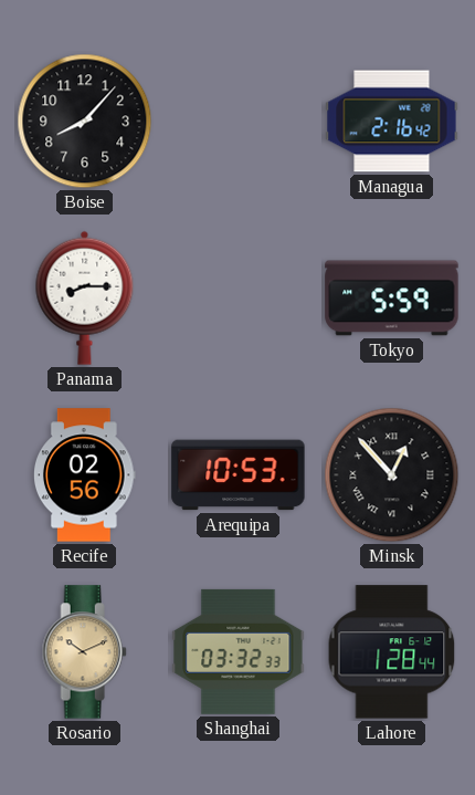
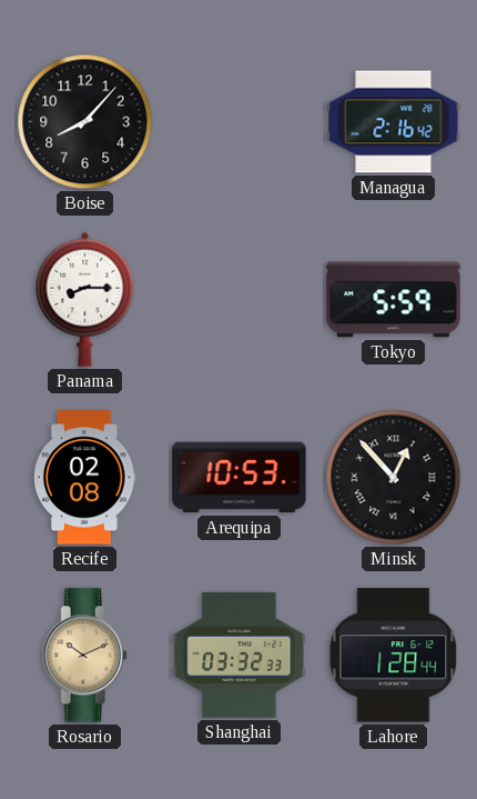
Recife: 02:56 -> 02:08
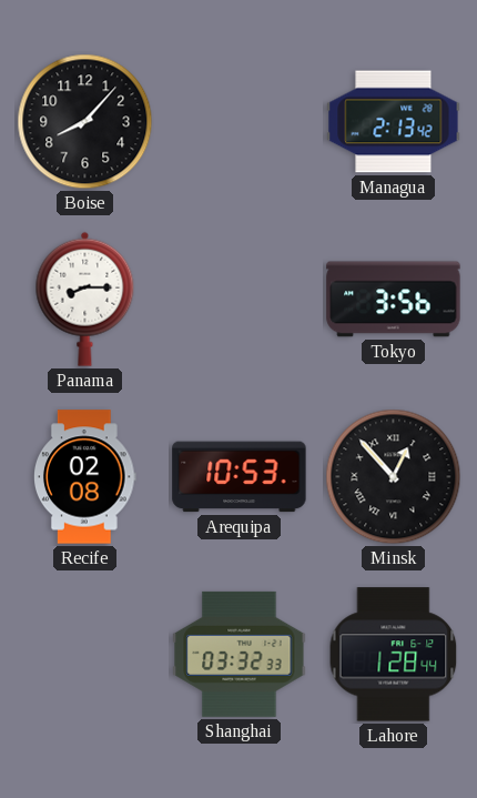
Managua: 2:16 -> 2:13
Tokyo: 5:59 -> 3:56
Rosario: 10:11 -> none
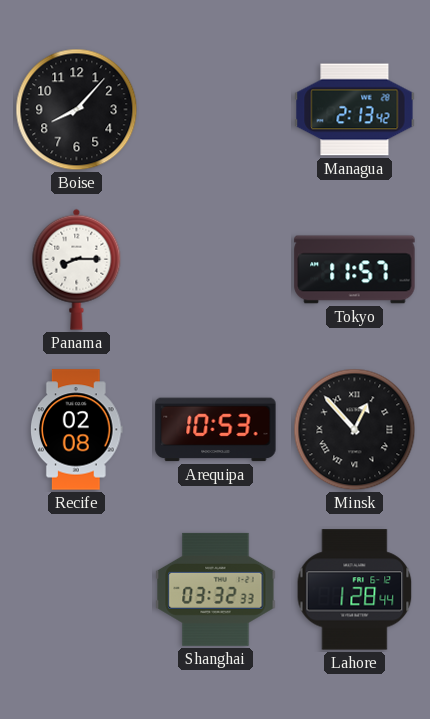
Tokyo: 3:56 -> 11:57
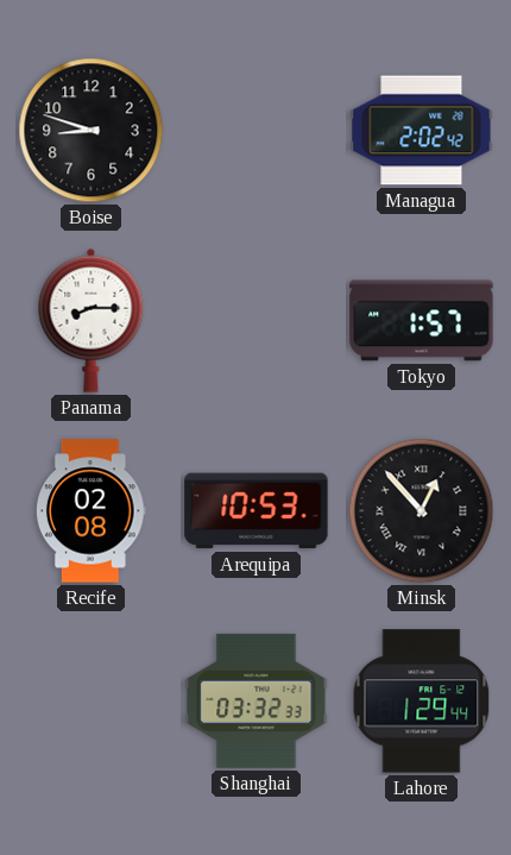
Boise: 8:07 -> 8:48
Managua: 2:13 -> 2:02
Tokyo: 11:57 -> 1:57
Lahore: 1:28 -> 1:29
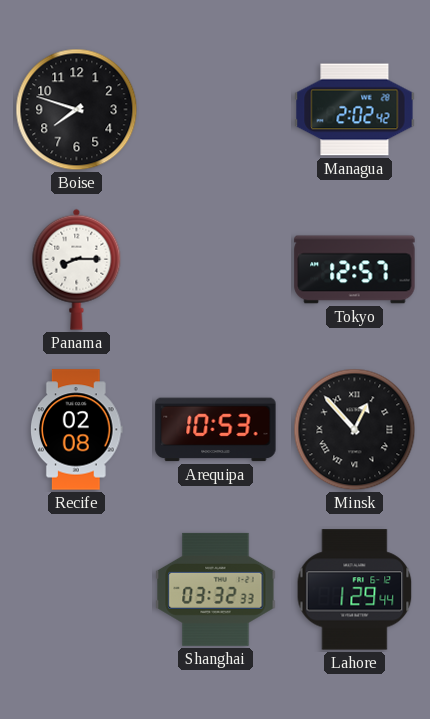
Boise: 8:48 -> 7:48
Tokyo: 1:57 -> 12:57
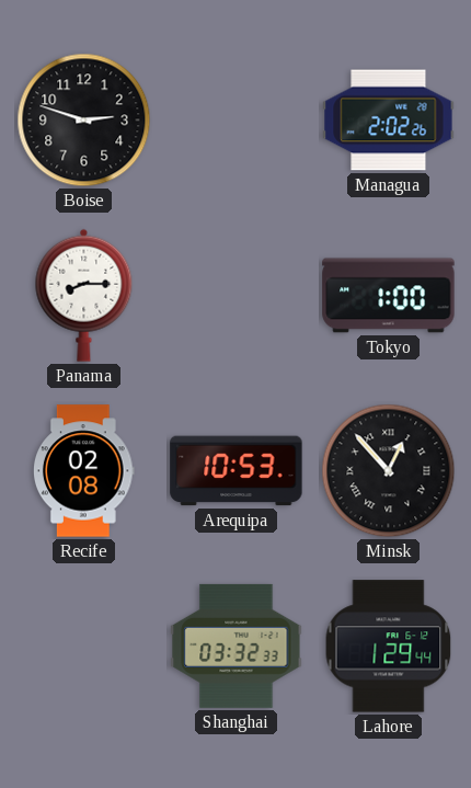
Boise: 7:48 -> 2:48
Managua: 2:02:42 -> 2:02:26
Tokyo: 12:57 -> 1:00
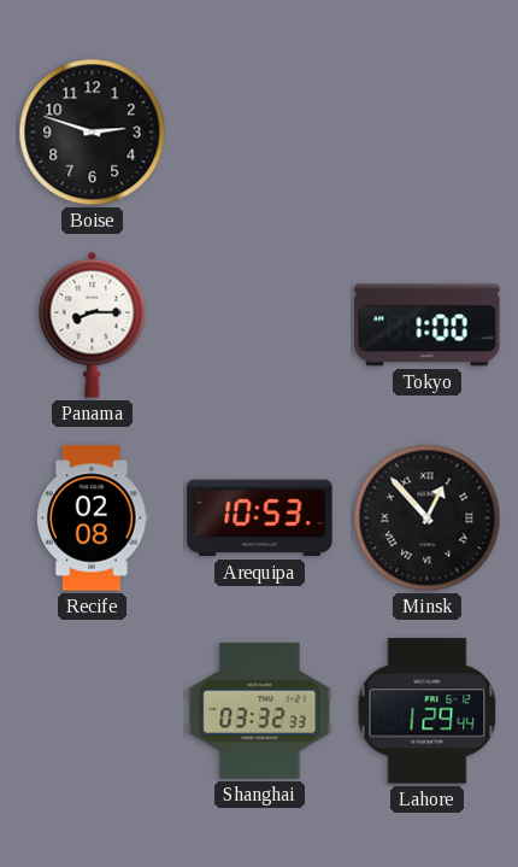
Managua: 2:02 -> none
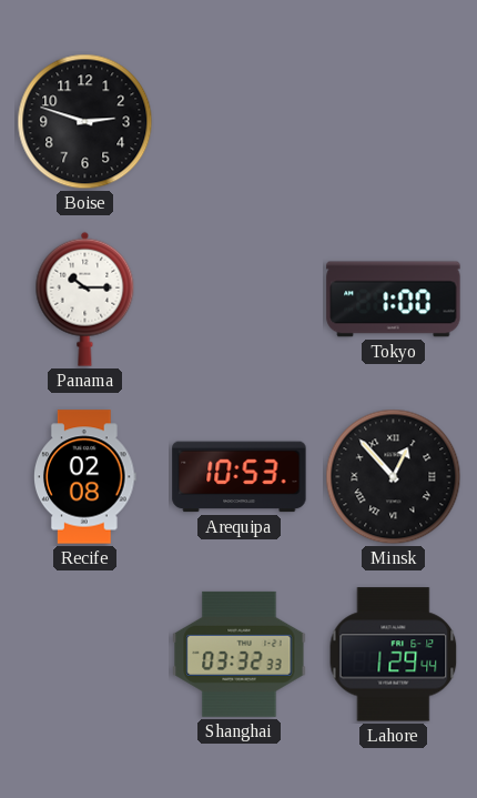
Panama: 8:15 -> 10:15
